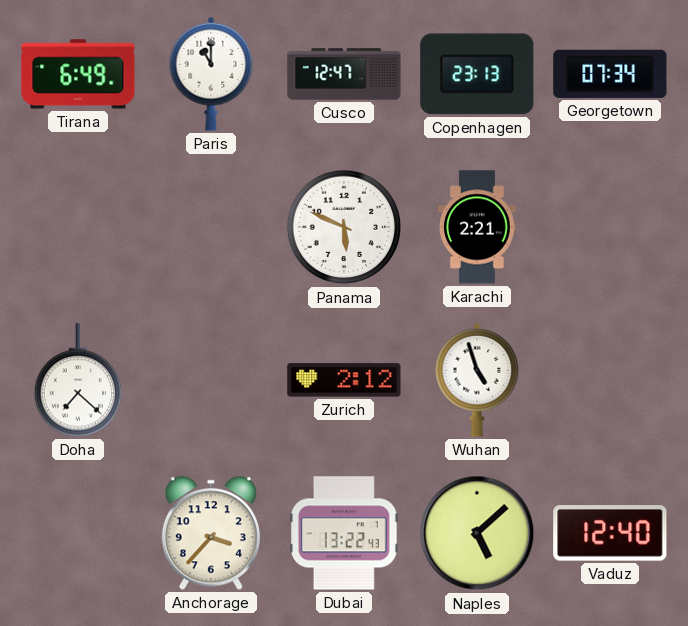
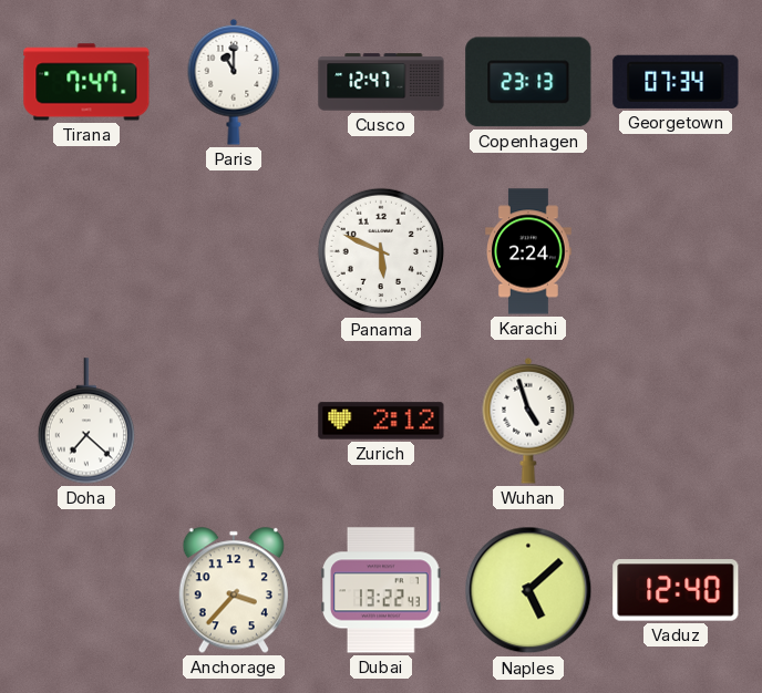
Tirana: 6:49 -> 7:47
Karachi: 2:21 -> 2:24
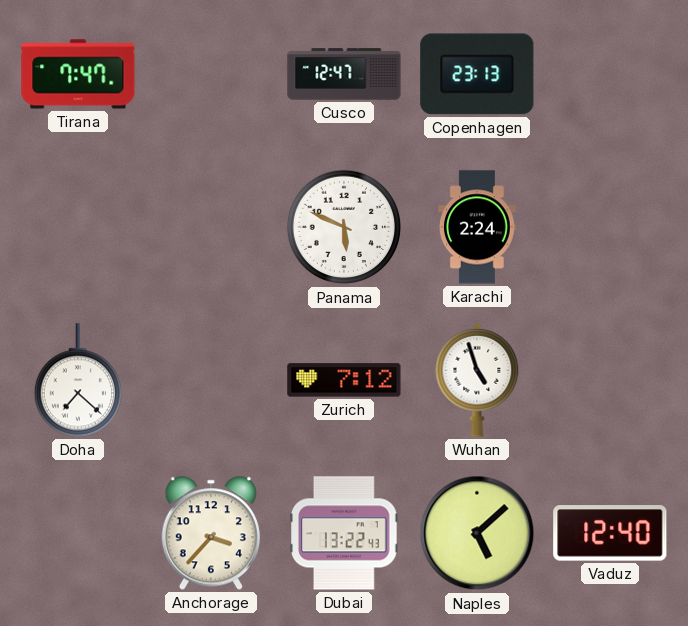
Paris: 11:00 -> none
Georgetown: 07:34 -> none
Zurich: 2:12 -> 7:12
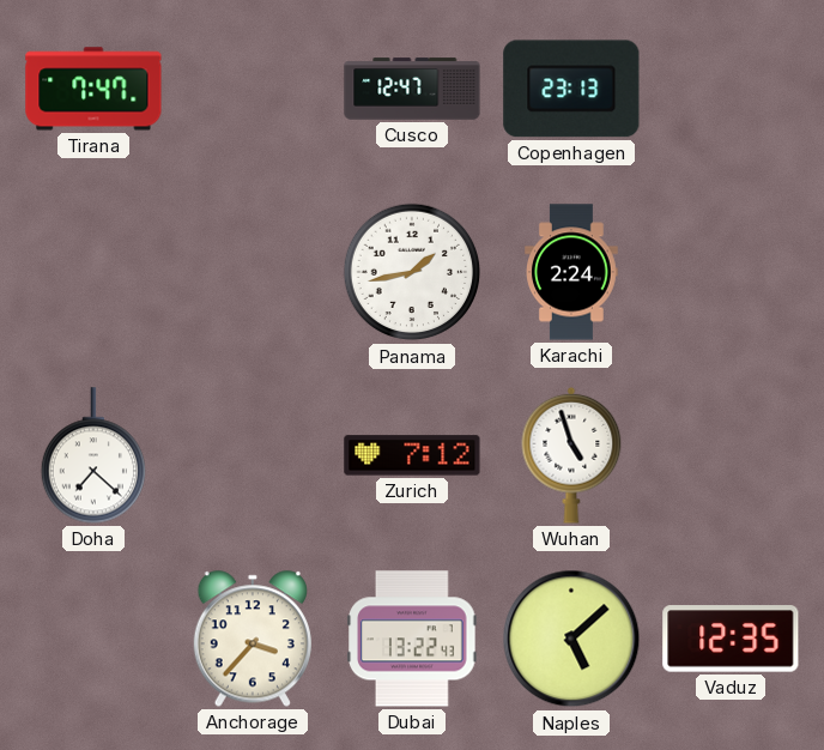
Panama: 5:49 -> 1:43
Vaduz: 12:40 -> 12:35
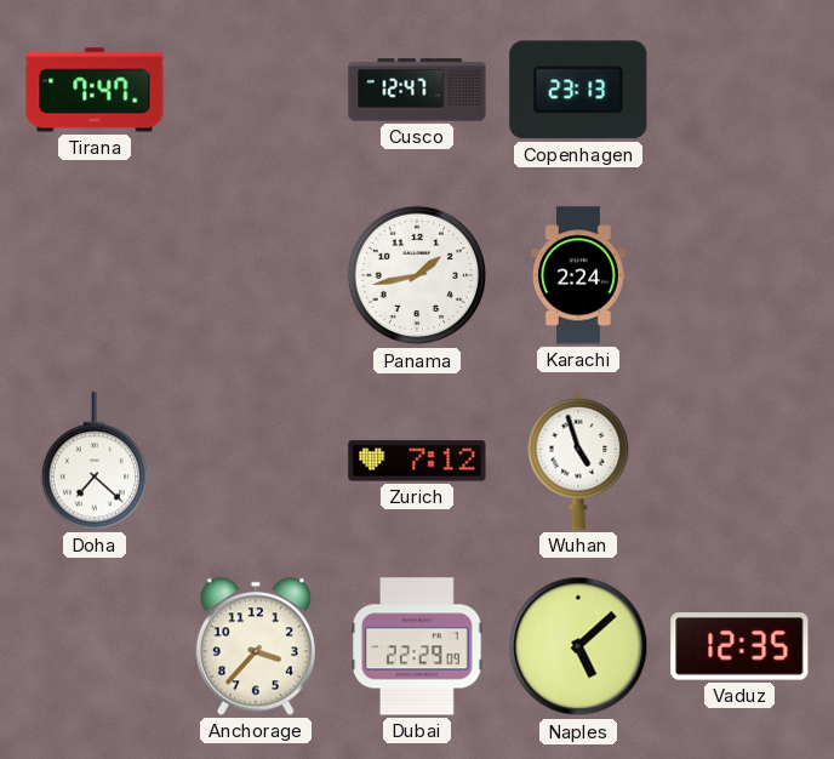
Dubai: 13:22 -> 22:29
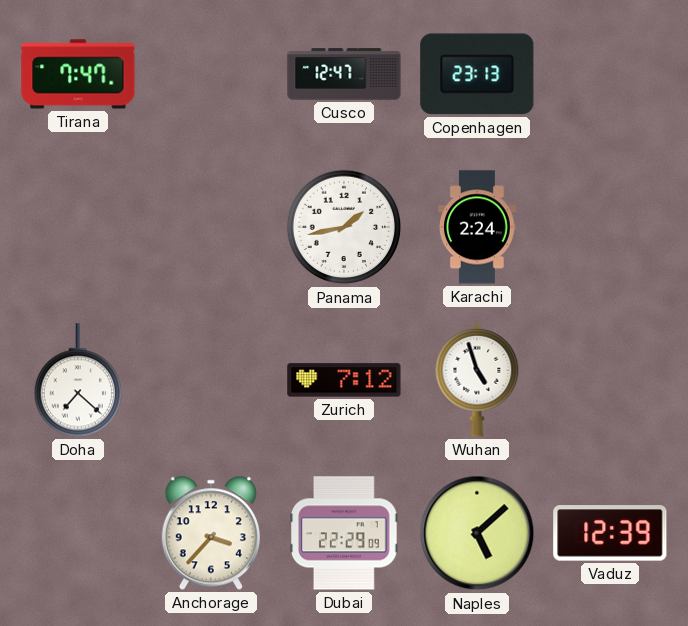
Vaduz: 12:35 -> 12:39
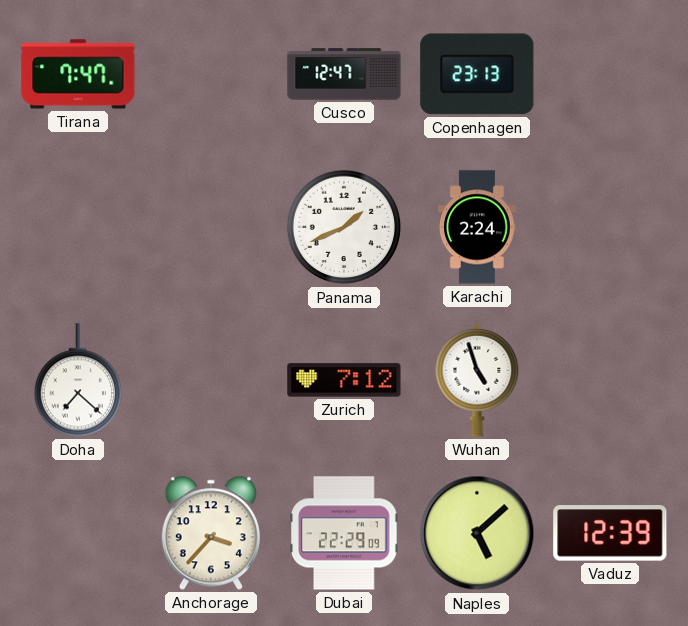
Panama: 1:43 -> 1:41
